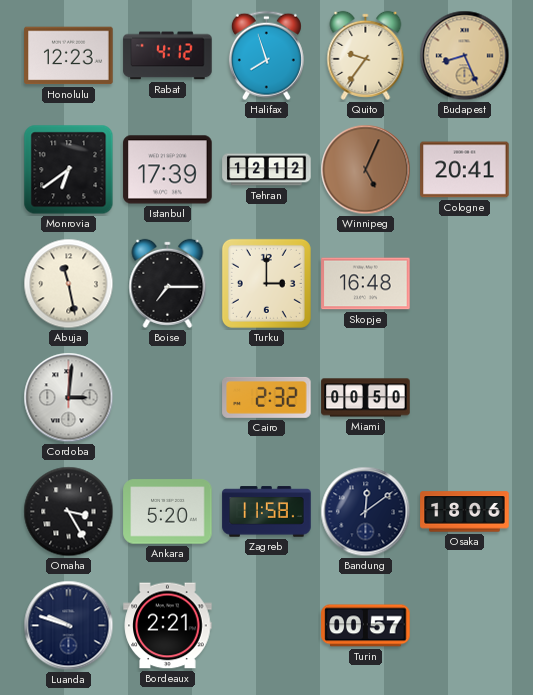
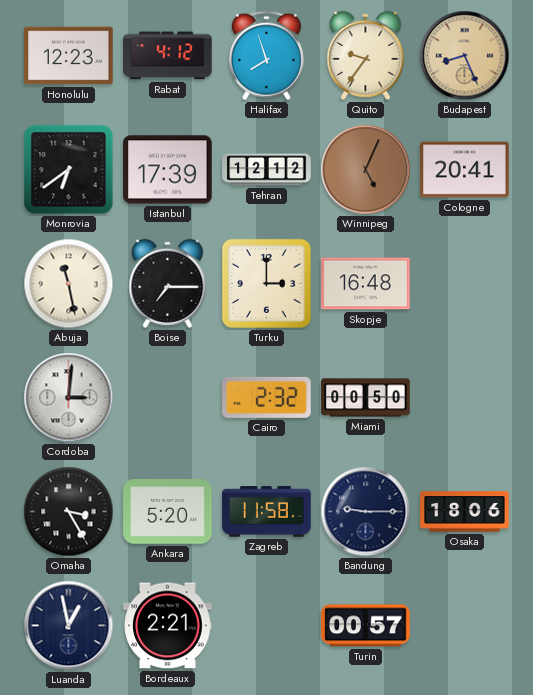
Bandung: 12:09 -> 9:15
Luanda: 9:48 -> 12:58
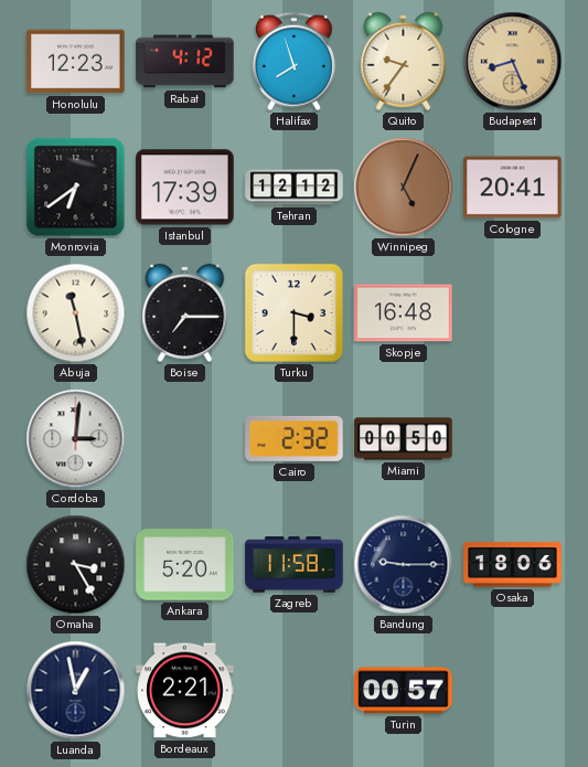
Turku: 3:00 -> 3:30
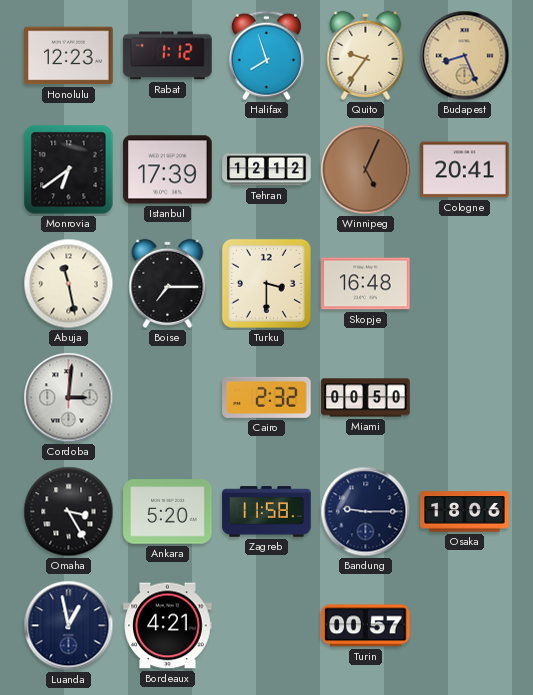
Rabat: 4:12 -> 1:12
Bordeaux: 2:21 -> 4:21
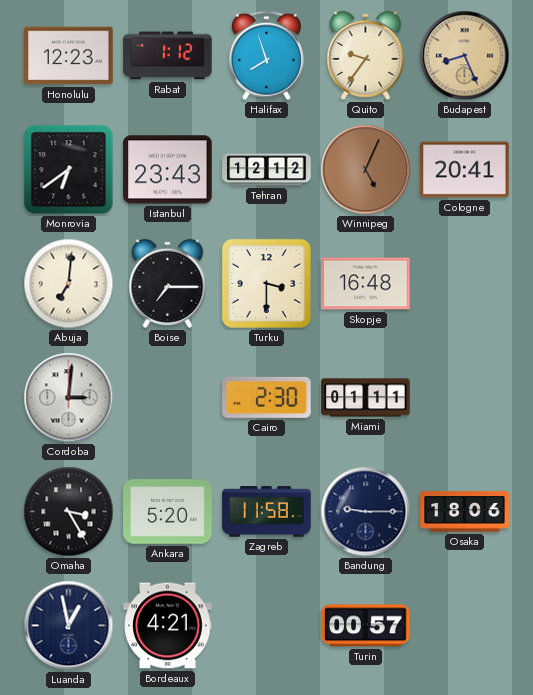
Istanbul: 17:39 -> 23:43
Abuja: 11:28 -> 7:01
Cairo: 2:32 -> 2:30
Miami: 00:50 -> 01:11
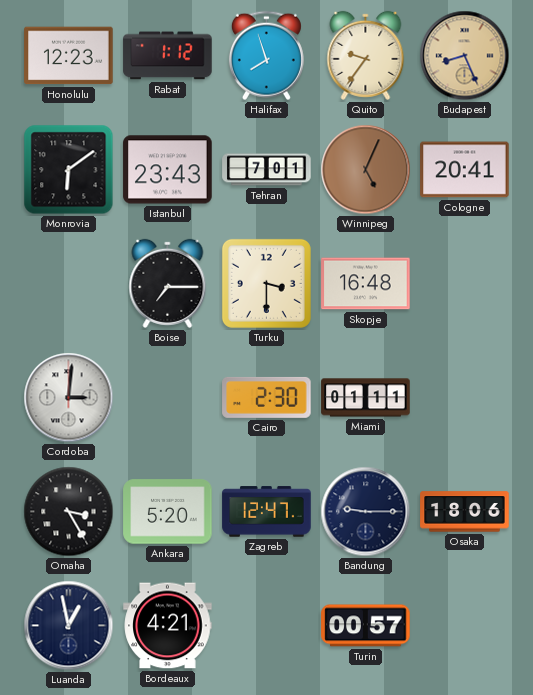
Monrovia: 6:39 -> 6:09
Tehran: 12:12 -> 7:01
Abuja: 7:01 -> none
Zagreb: 11:58 -> 12:47
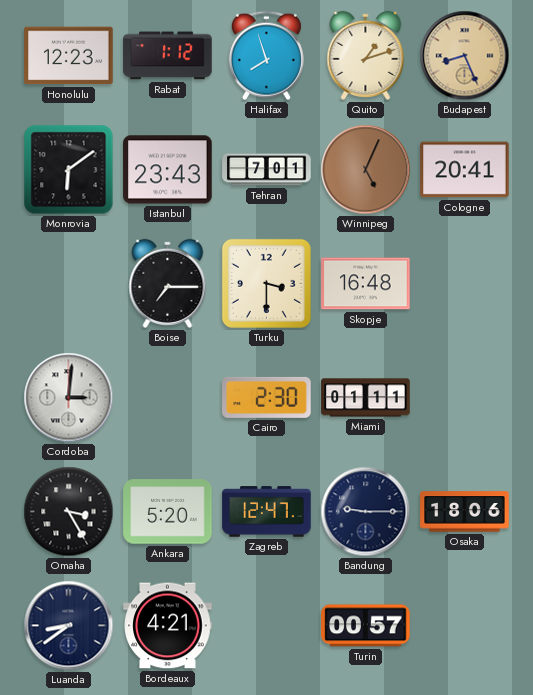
Quito: 9:36 -> 1:12
Luanda: 12:58 -> 8:39
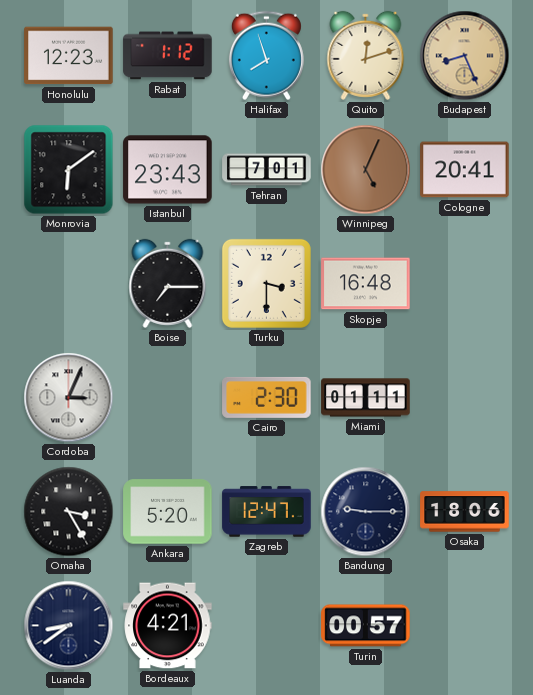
Quito: 1:12 -> 12:12
Cordoba: 3:01 -> 3:04
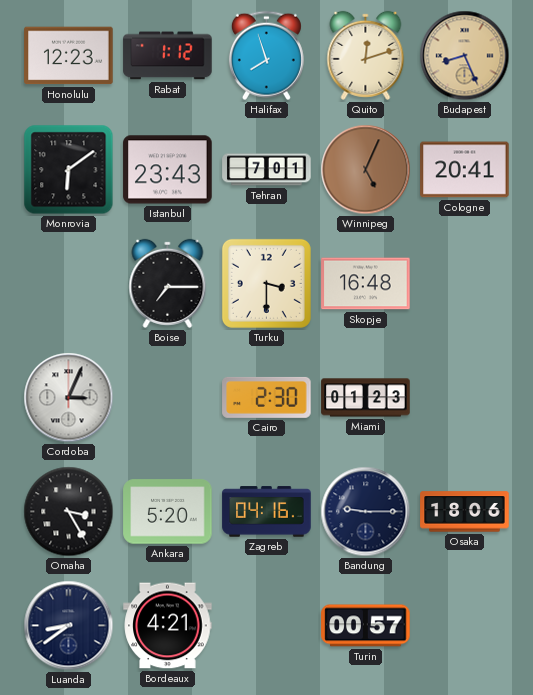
Miami: 01:11 -> 01:23
Zagreb: 12:47 -> 04:16
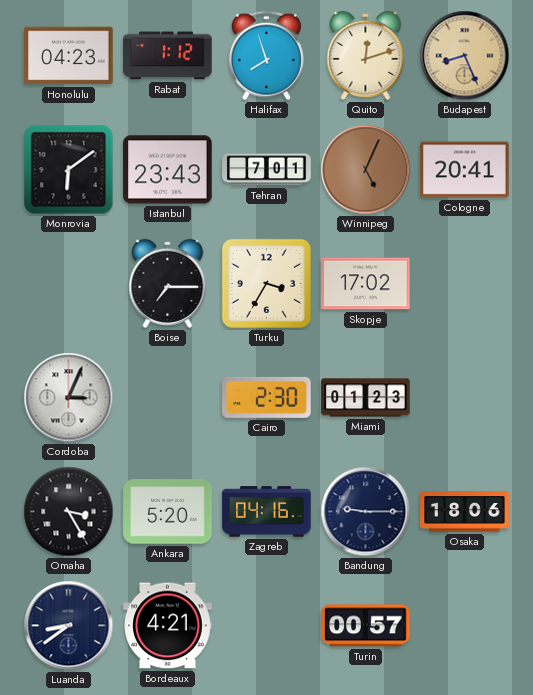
Honolulu: 12:23 -> 04:23
Turku: 3:30 -> 3:35
Skopje: 16:48 -> 17:02
